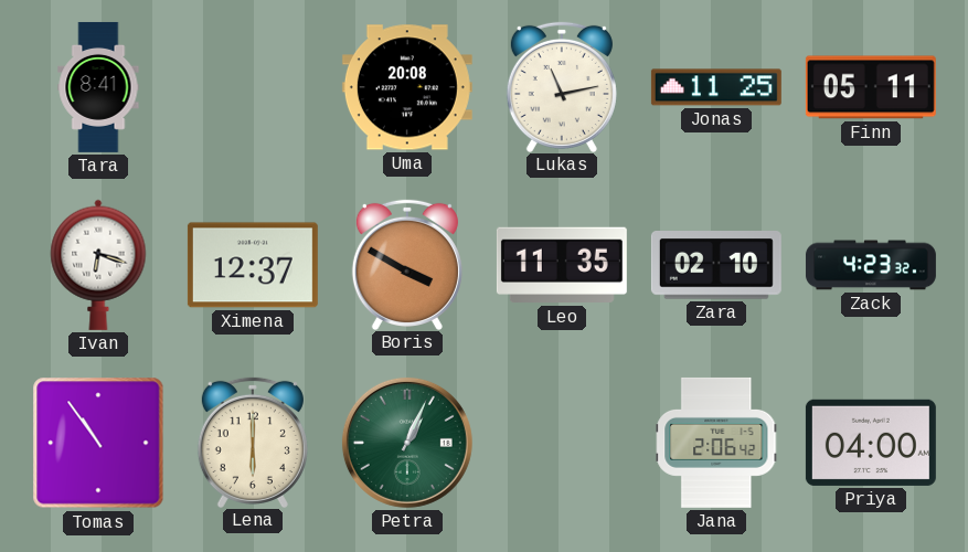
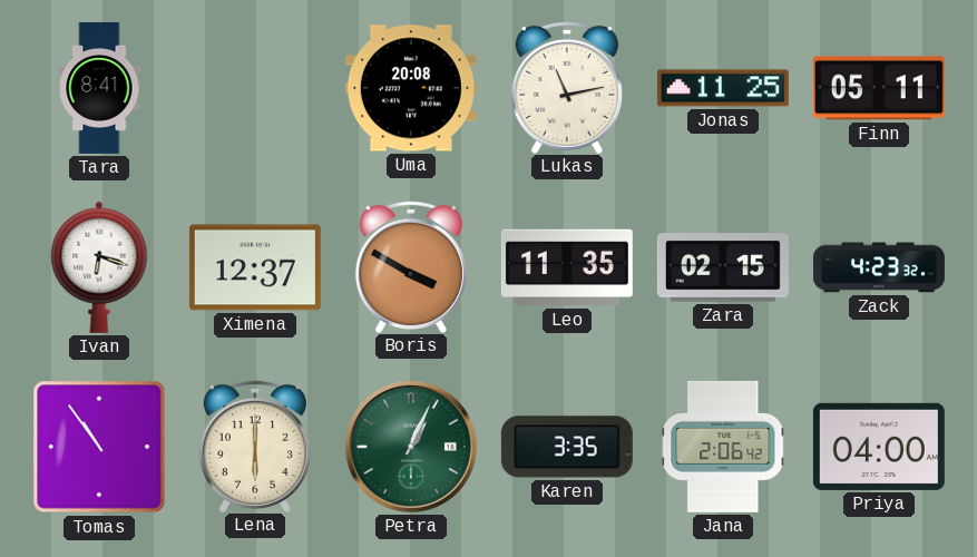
Zara: 02:10 -> 02:15
Karen: none -> 3:35
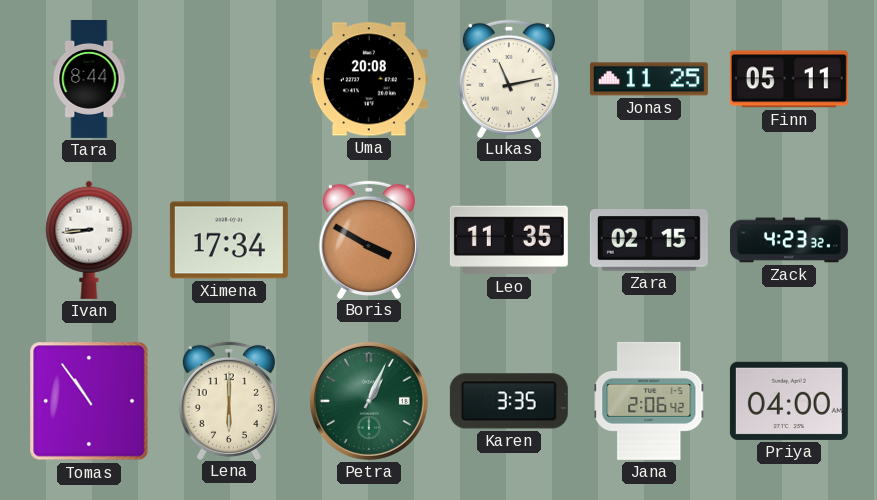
Tara: 8:41 -> 8:44
Ivan: 6:18 -> 8:44
Ximena: 12:37 -> 17:34
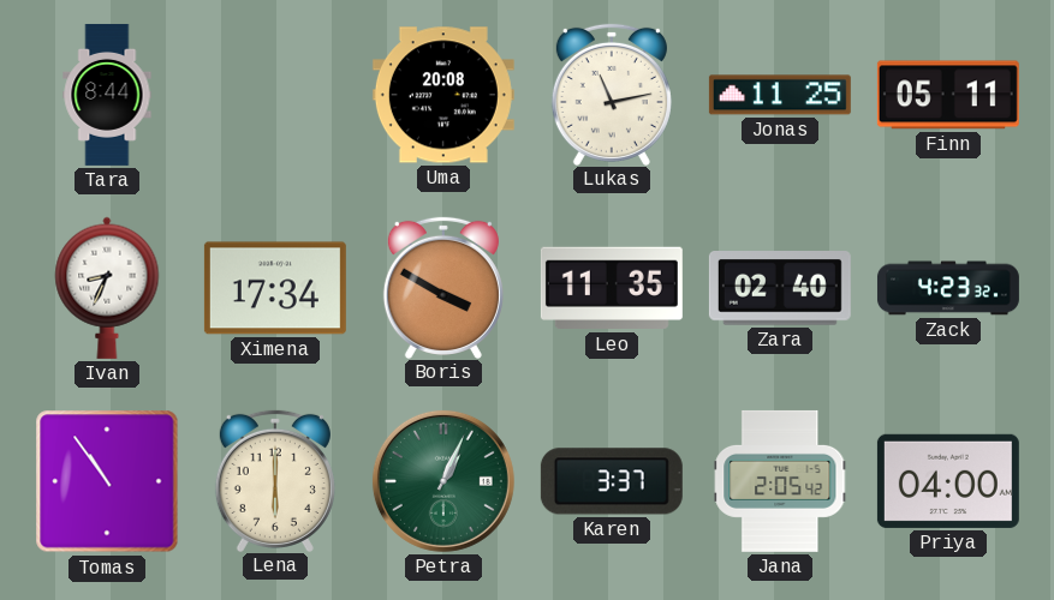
Ivan: 8:44 -> 8:34
Zara: 02:15 -> 02:40
Karen: 3:35 -> 3:37
Jana: 2:06 -> 2:05
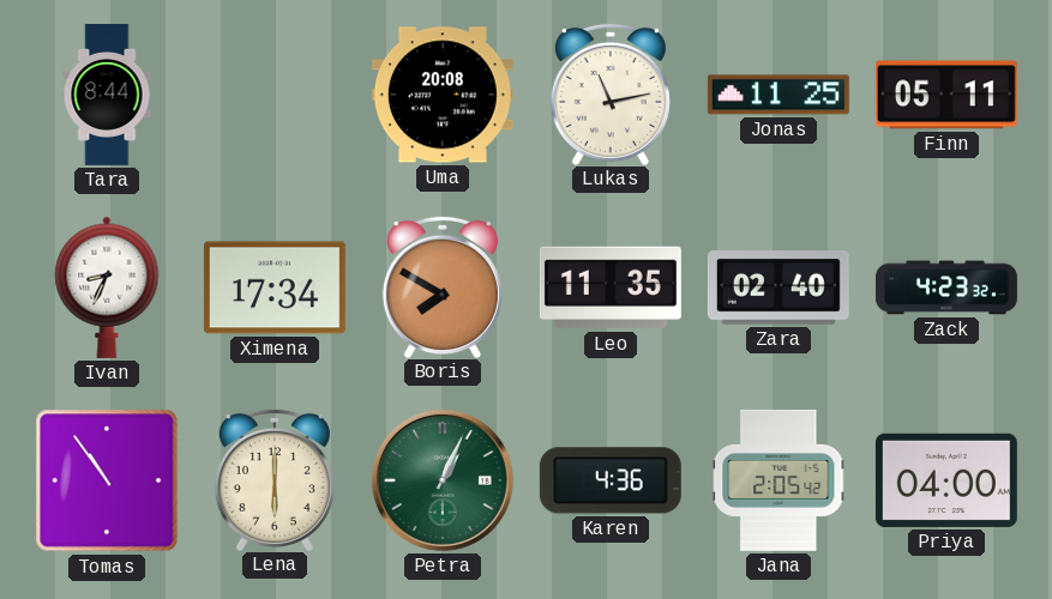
Boris: 3:50 -> 7:50
Karen: 3:37 -> 4:36
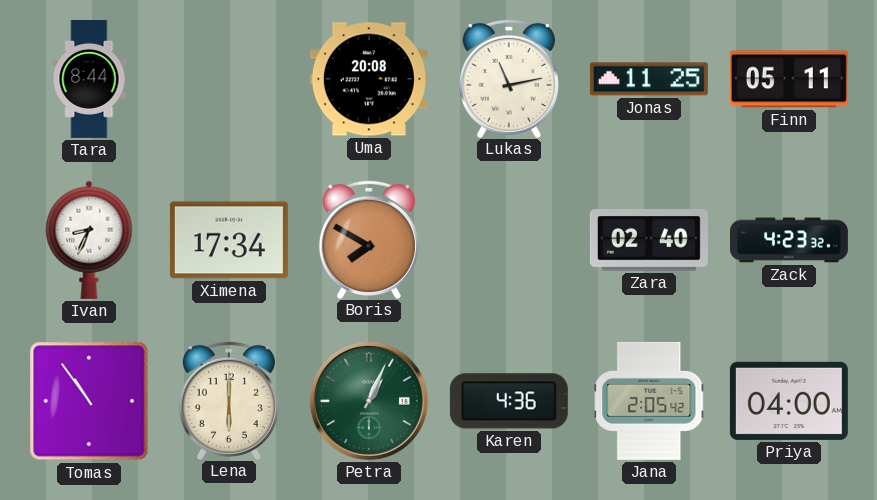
Leo: 11:35 -> none
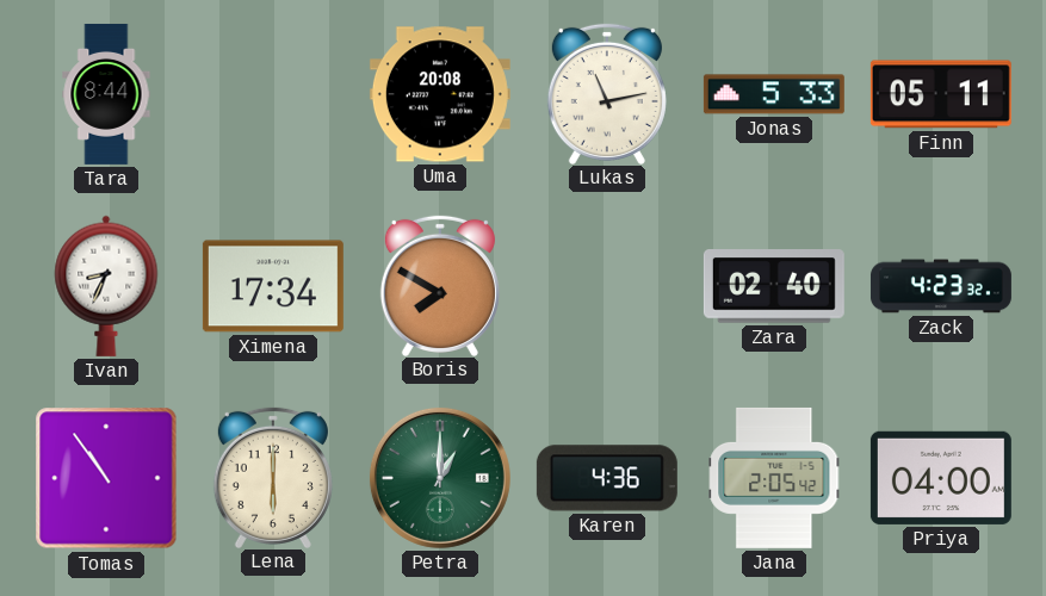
Jonas: 11:25 -> 5:33
Petra: 1:04 -> 1:00
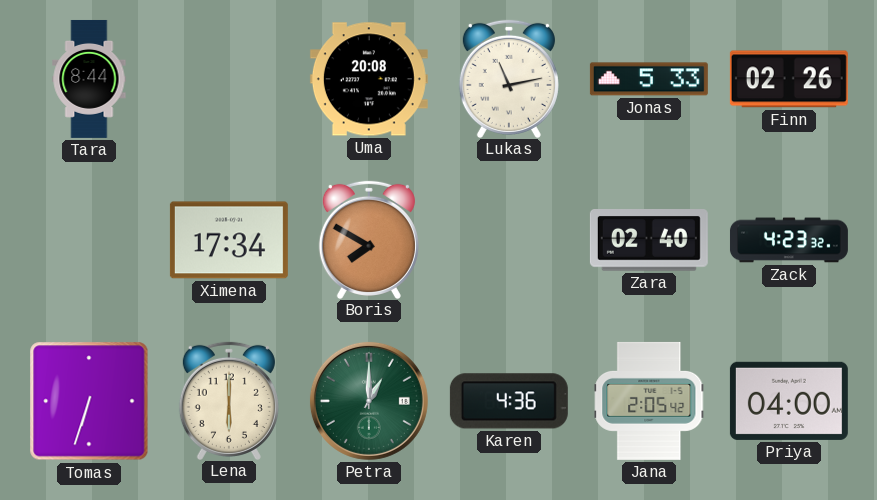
Finn: 05:11 -> 02:26
Ivan: 8:34 -> none
Tomas: 10:54 -> 6:33
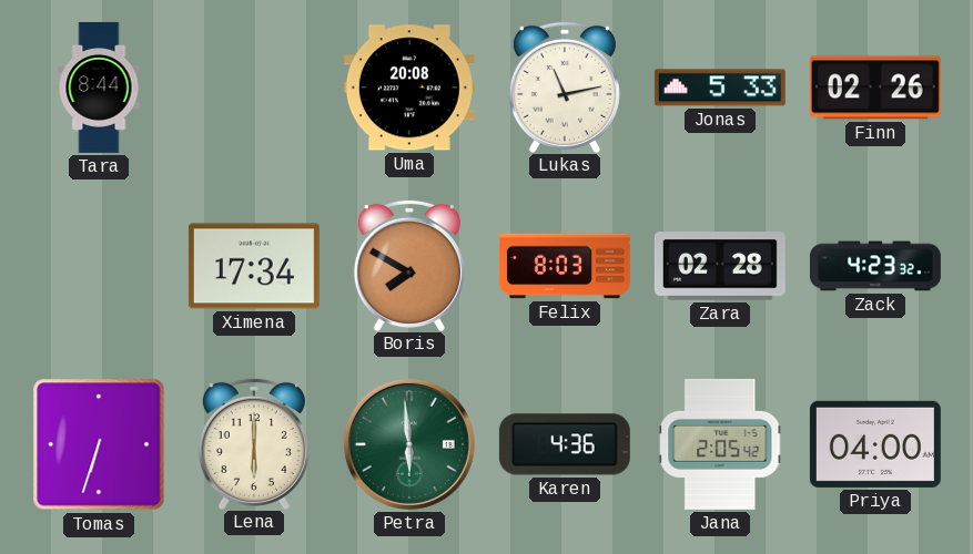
Felix: none -> 8:03
Zara: 02:40 -> 02:28
Petra: 1:00 -> 5:59
